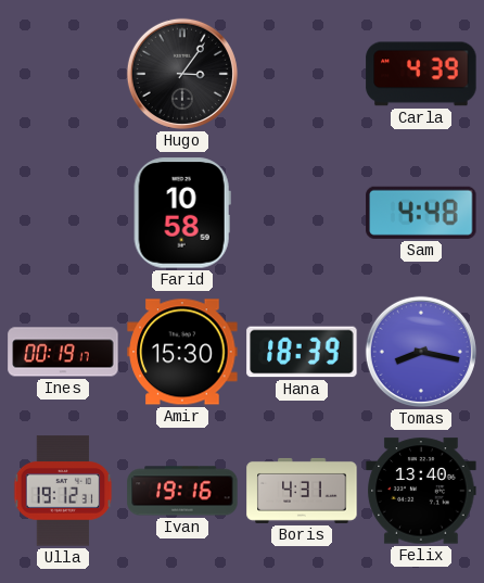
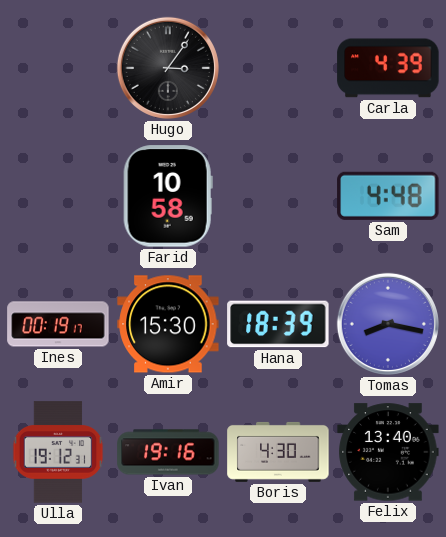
Boris: 4:31 -> 4:30
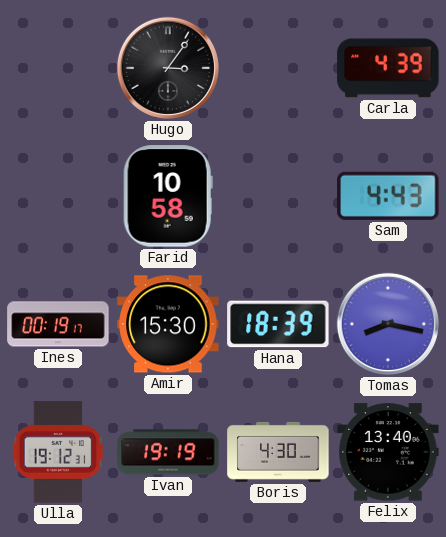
Sam: 4:48 -> 4:43
Ivan: 19:16 -> 19:19
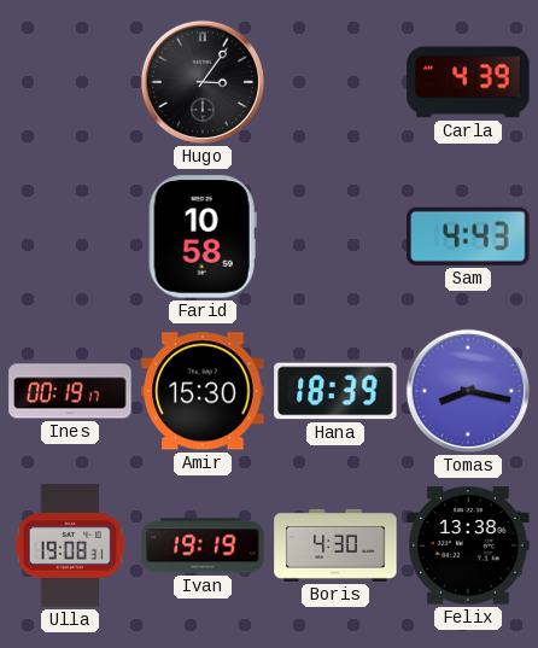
Ulla: 19:12 -> 19:08
Felix: 13:40 -> 13:38
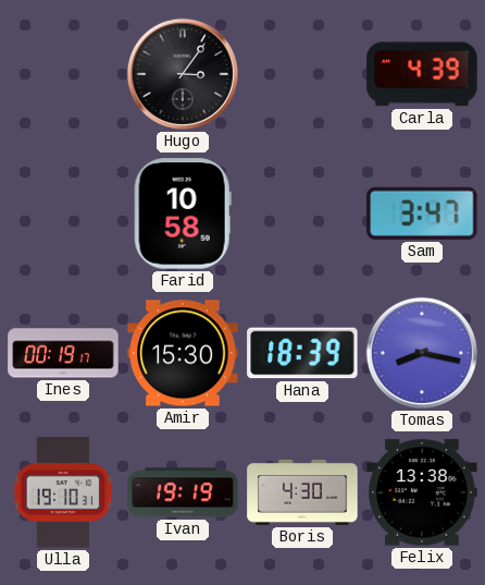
Sam: 4:43 -> 3:47
Ulla: 19:08 -> 19:10
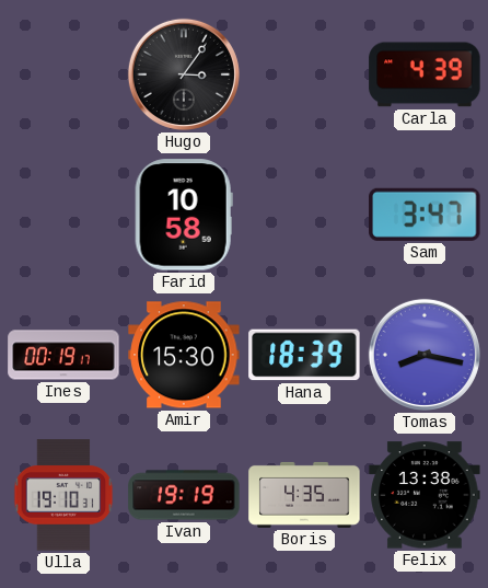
Boris: 4:30 -> 4:35
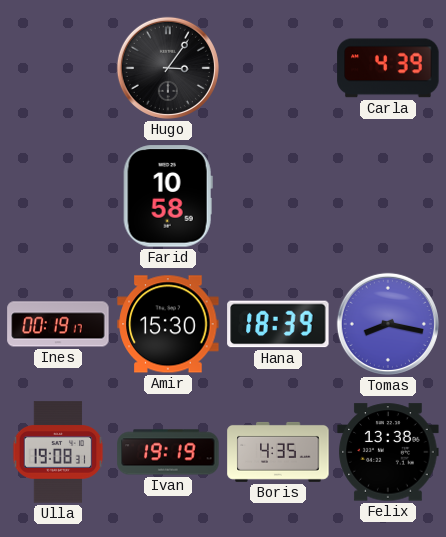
Sam: 3:47 -> none
Ulla: 19:10 -> 19:08
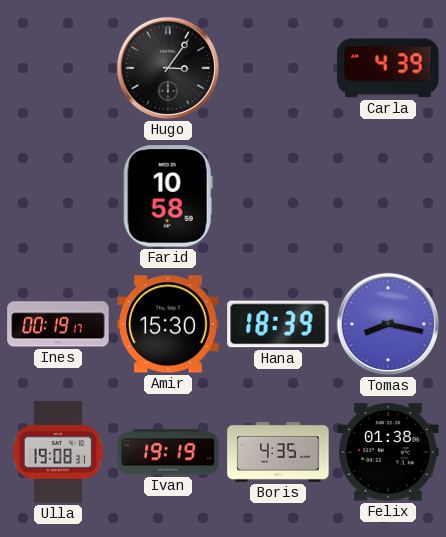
Felix: 13:38 -> 01:38
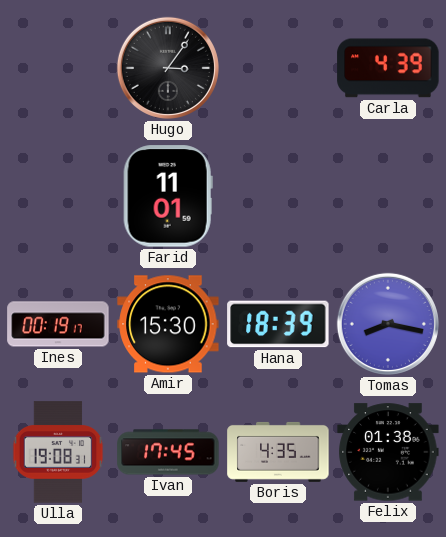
Farid: 10:58 -> 11:01
Ivan: 19:19 -> 17:45
